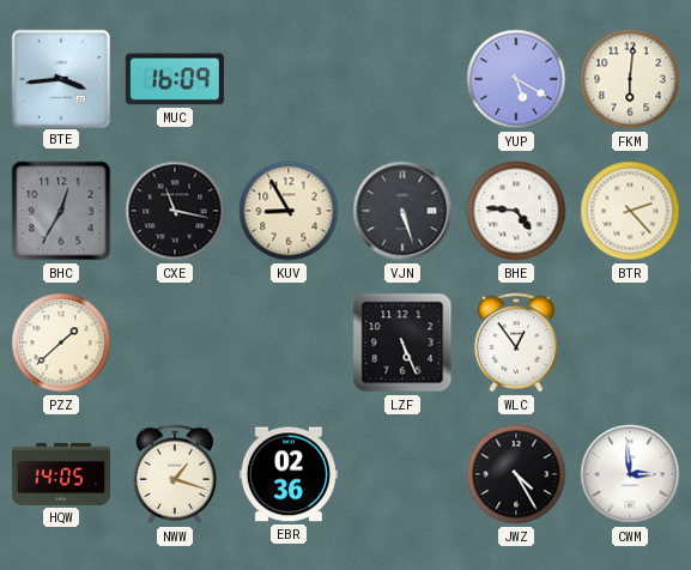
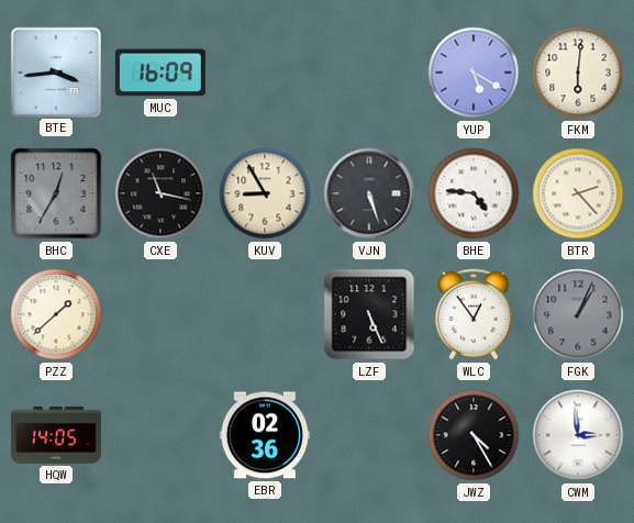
FGK: none -> 1:04
NWW: 1:18 -> none
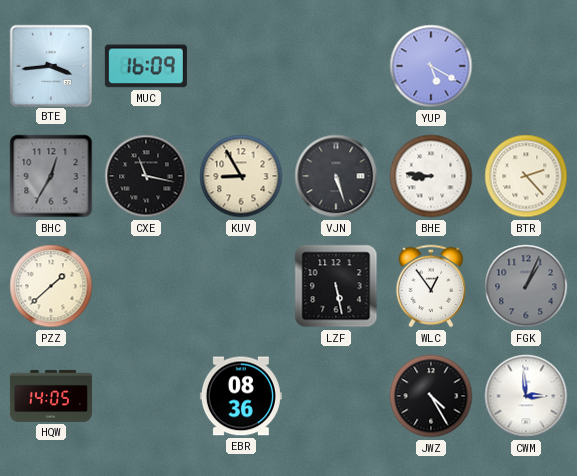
FKM: 6:01 -> none
BHE: 4:46 -> 8:46
LZF: 5:26 -> 5:28
EBR: 02:36 -> 08:36
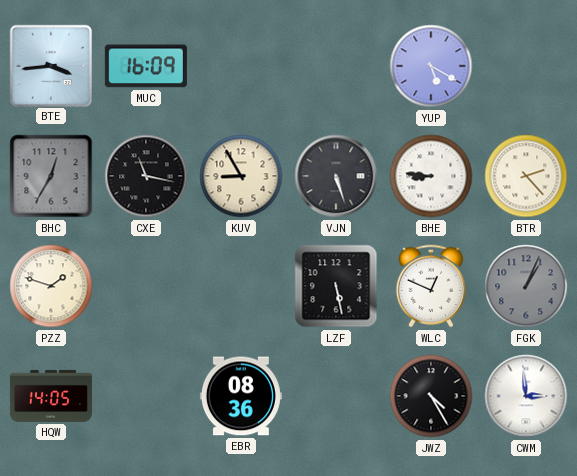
PZZ: 1:38 -> 1:48
WLC: 12:54 -> 12:49
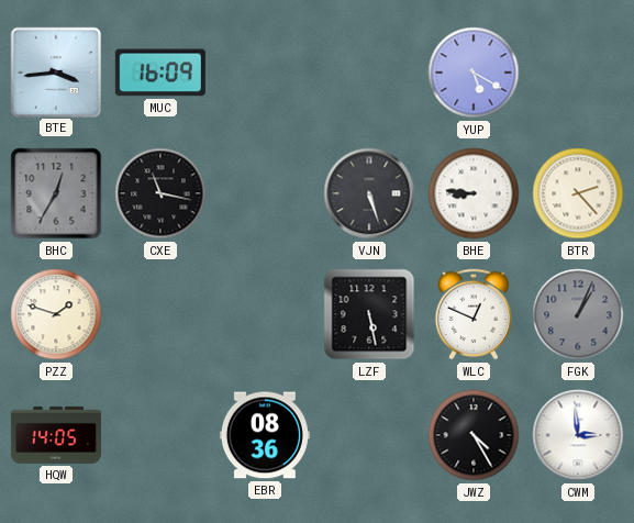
KUV: 8:55 -> none
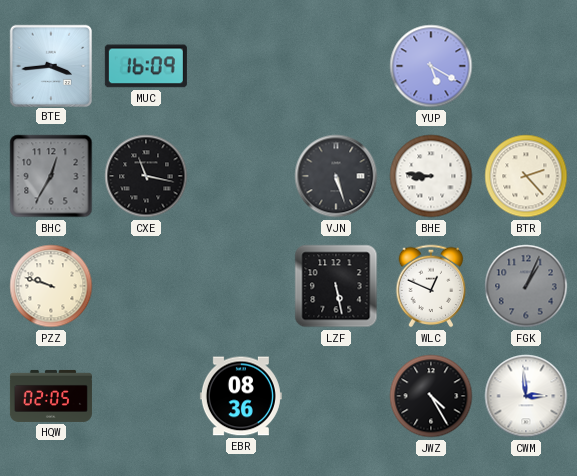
PZZ: 1:48 -> 9:48
HQW: 14:05 -> 02:05
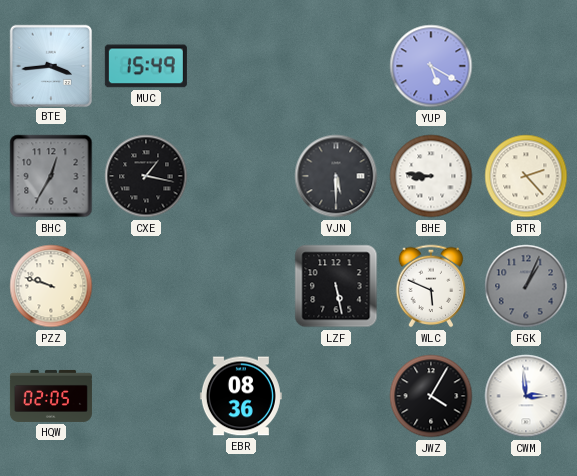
MUC: 16:09 -> 15:49
CXE: 11:17 -> 1:17
VJN: 5:27 -> 5:30
WLC: 12:49 -> 5:49
JWZ: 4:25 -> 4:05
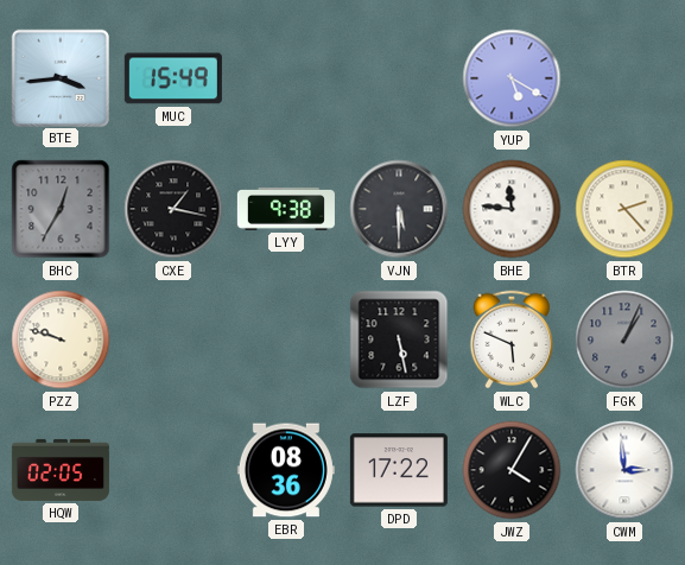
LYY: none -> 9:38
BHE: 8:46 -> 11:46
DPD: none -> 17:22
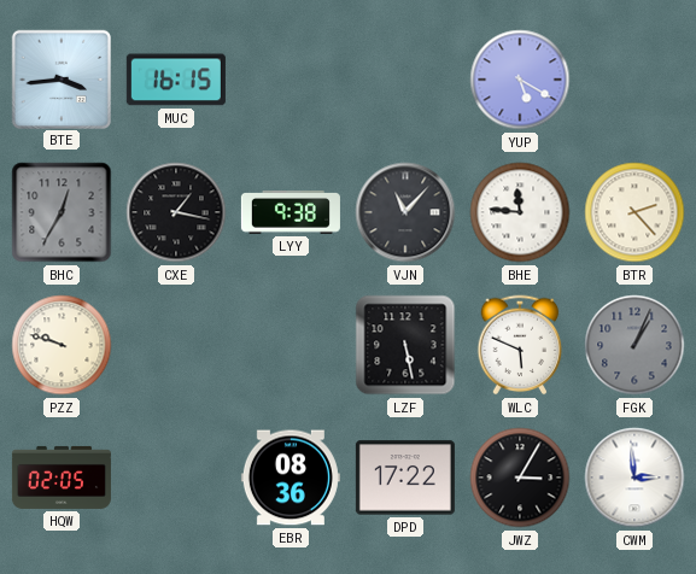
MUC: 15:49 -> 16:15
VJN: 5:30 -> 11:07
JWZ: 4:05 -> 3:05
